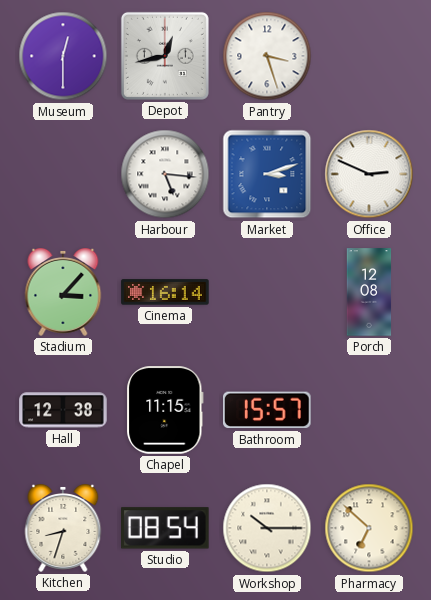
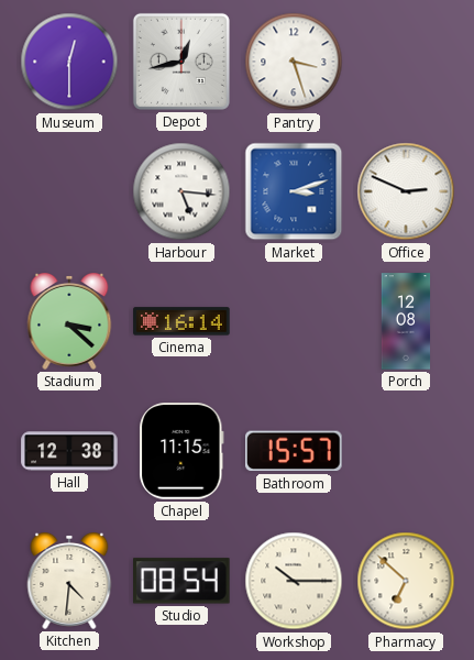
Stadium: 3:07 -> 3:22
Kitchen: 8:33 -> 4:31
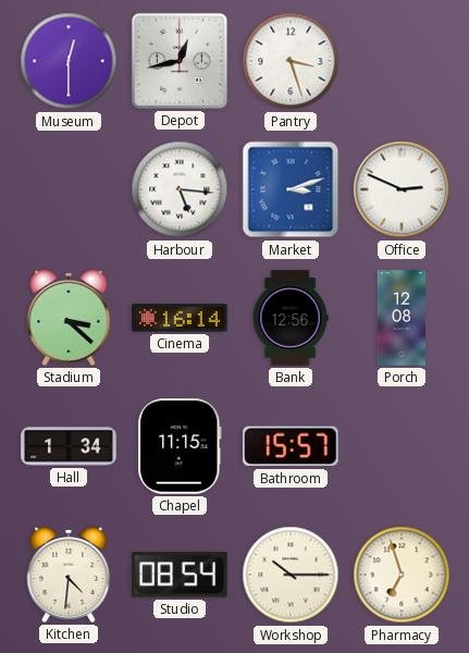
Bank: none -> 12:56
Hall: 12:38 -> 1:34
Pharmacy: 6:52 -> 6:57
